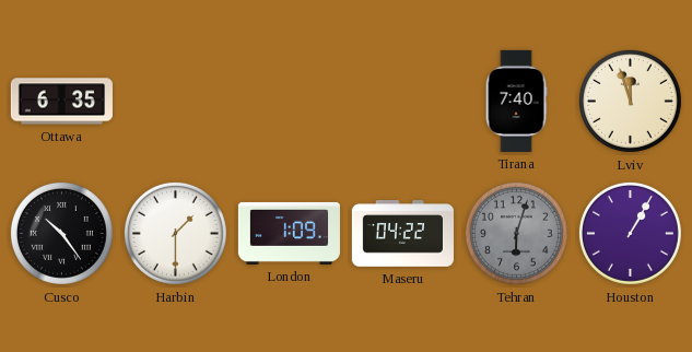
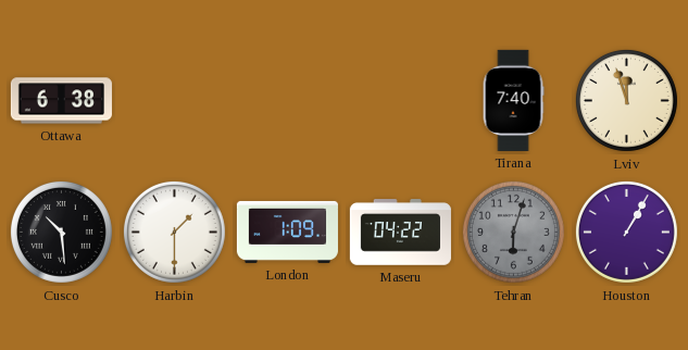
Ottawa: 6:35 -> 6:38
Cusco: 10:24 -> 10:29
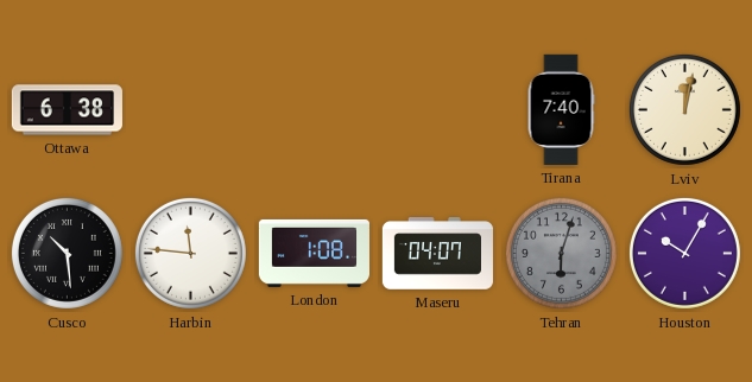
Lviv: 11:57 -> 12:02
Harbin: 1:30 -> 11:46
London: 1:09 -> 1:08
Maseru: 04:22 -> 04:07
Houston: 1:05 -> 10:05
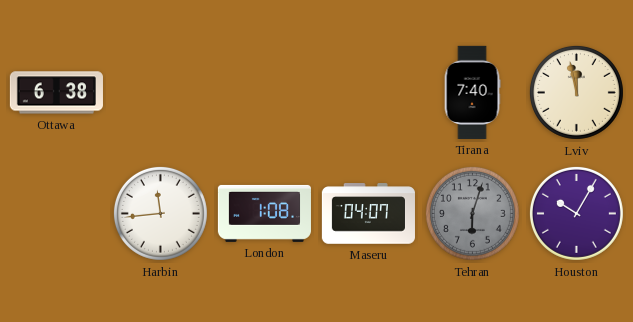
Lviv: 12:02 -> 11:58
Cusco: 10:29 -> none
Harbin: 11:46 -> 11:44
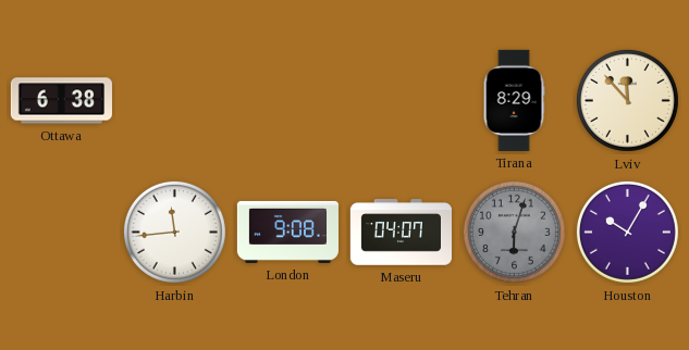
Tirana: 7:40 -> 8:29
Lviv: 11:58 -> 11:53
London: 1:08 -> 9:08
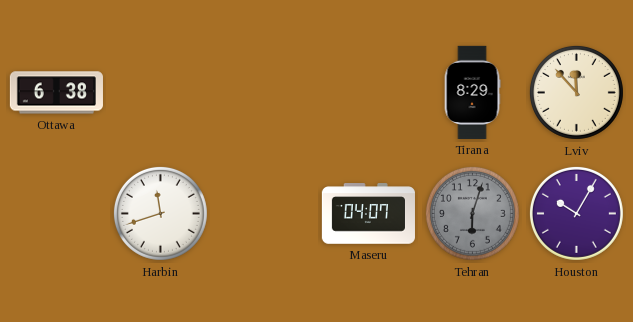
Harbin: 11:44 -> 11:42
London: 9:08 -> none
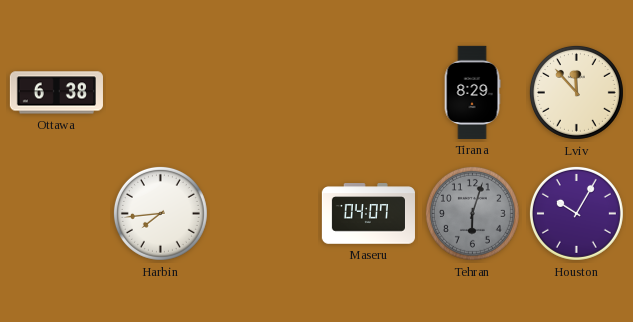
Harbin: 11:42 -> 7:44
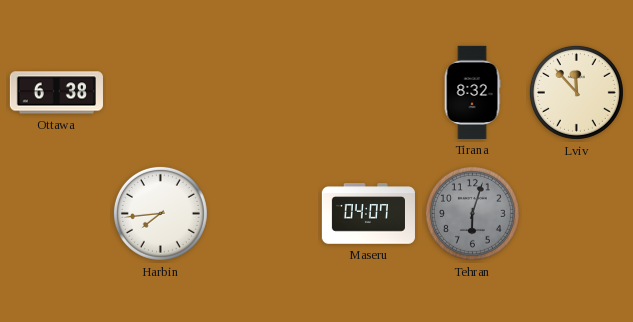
Tirana: 8:29 -> 8:32
Houston: 10:05 -> none
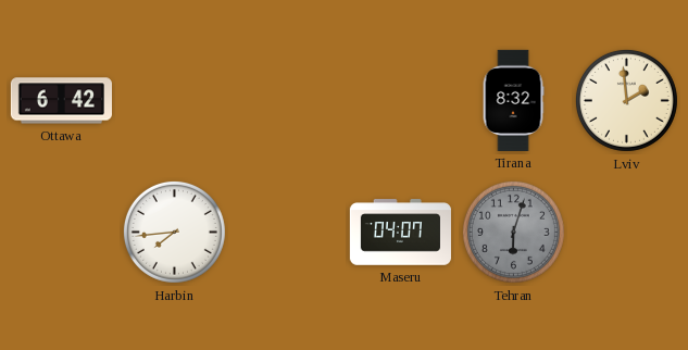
Ottawa: 6:38 -> 6:42
Lviv: 11:53 -> 1:59
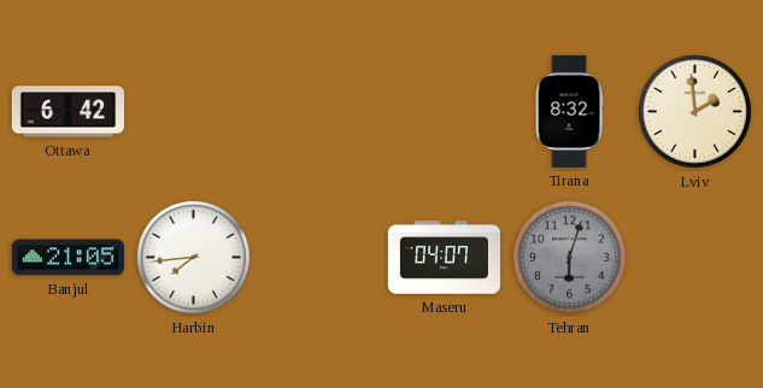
Banjul: none -> 21:05
